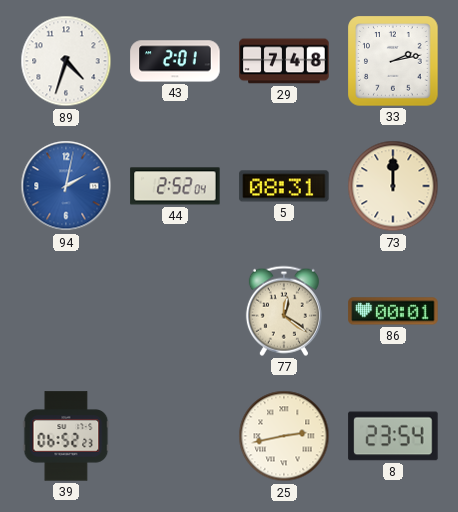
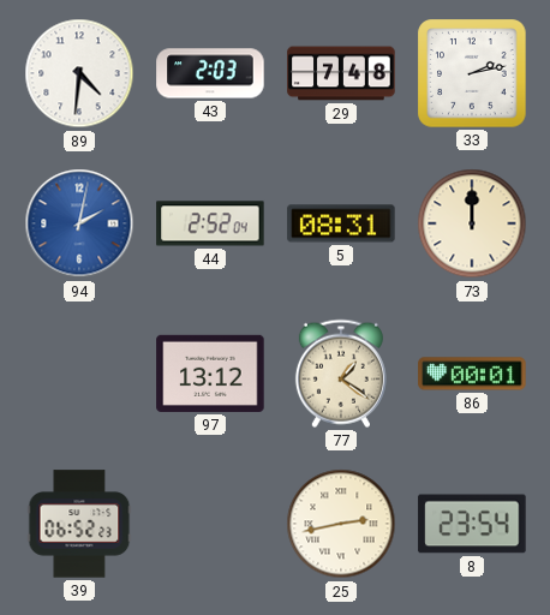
89: 4:33 -> 4:31
43: 2:01 -> 2:03
97: none -> 13:12
77: 12:21 -> 1:21
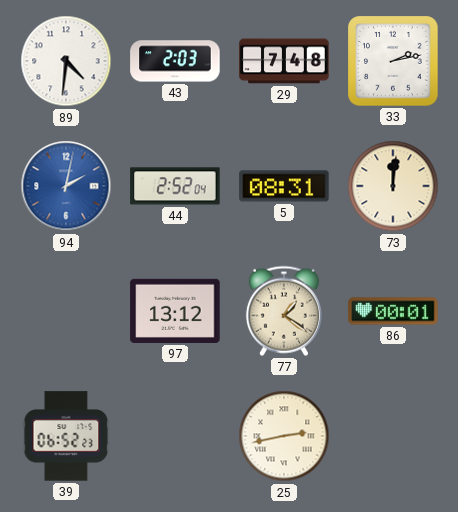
73: 12:00 -> 12:01
8: 23:54 -> none
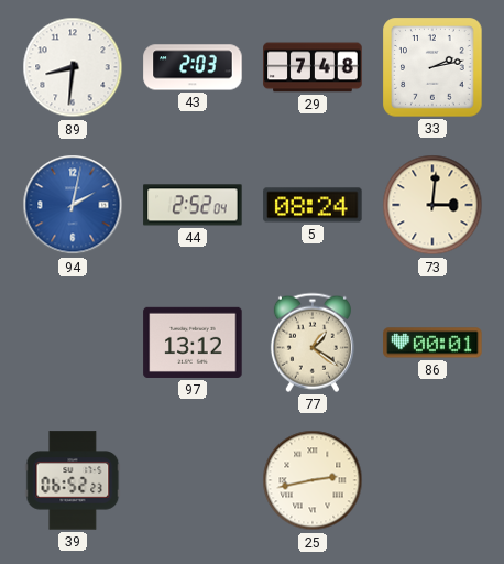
89: 4:31 -> 8:31
5: 08:31 -> 08:24
73: 12:01 -> 3:01
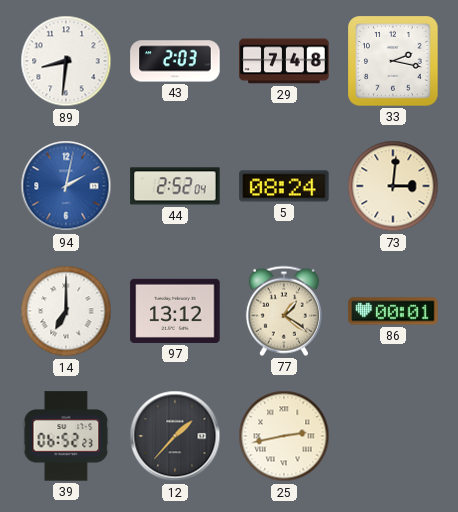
33: 2:13 -> 2:17
14: none -> 7:00
12: none -> 1:37
